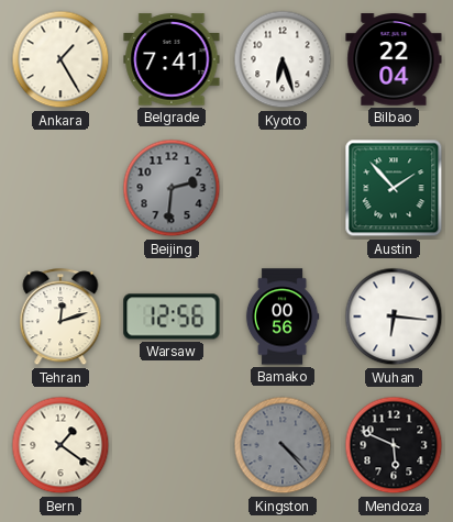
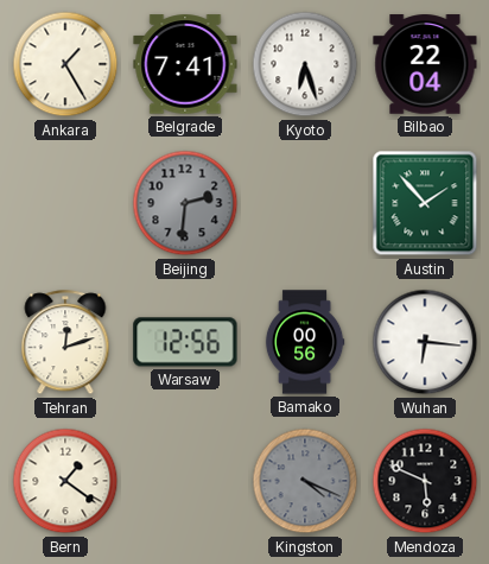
Kingston: 4:23 -> 4:19
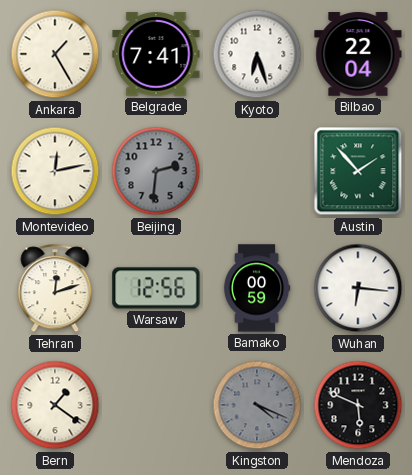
Montevideo: none -> 12:13
Bamako: 00:56 -> 00:59
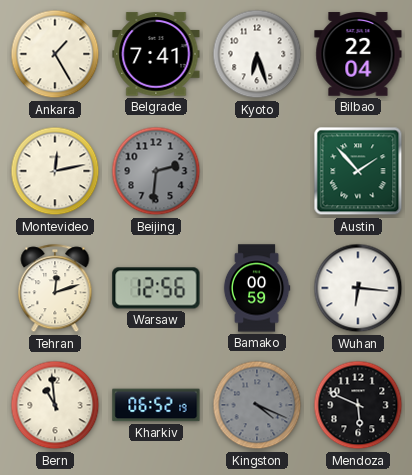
Bern: 1:21 -> 10:59
Kharkiv: none -> 06:52
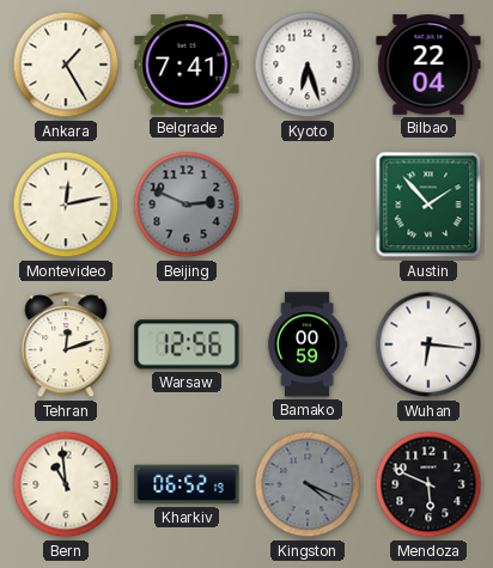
Beijing: 2:31 -> 2:49
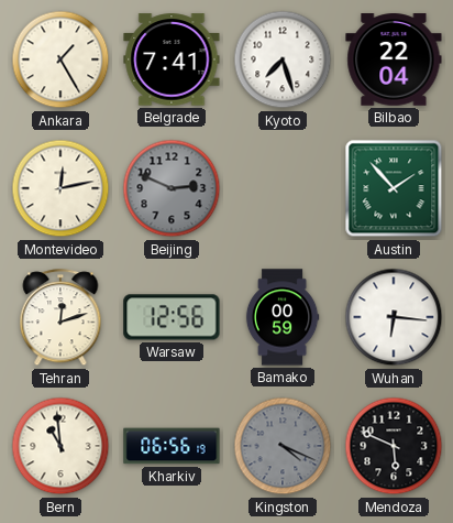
Kyoto: 6:27 -> 7:27
Kharkiv: 06:52 -> 06:56
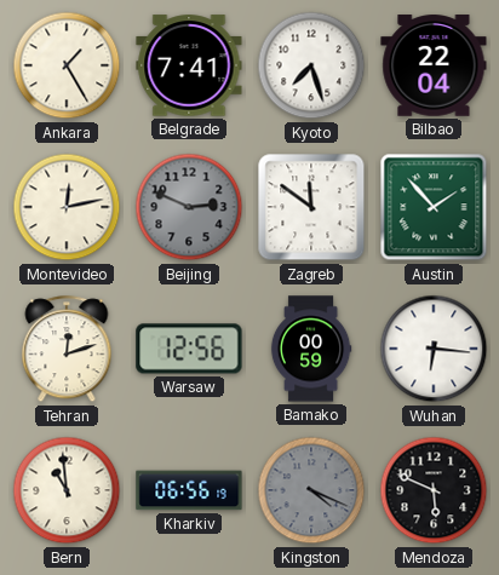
Zagreb: none -> 11:51
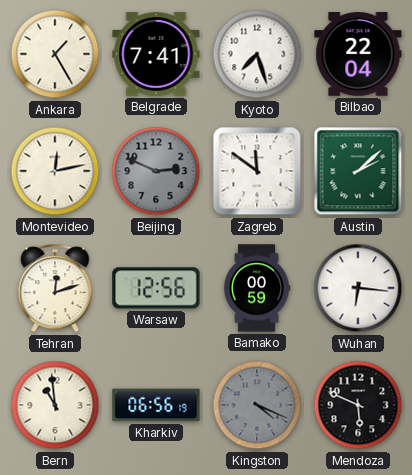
Austin: 1:53 -> 2:08
